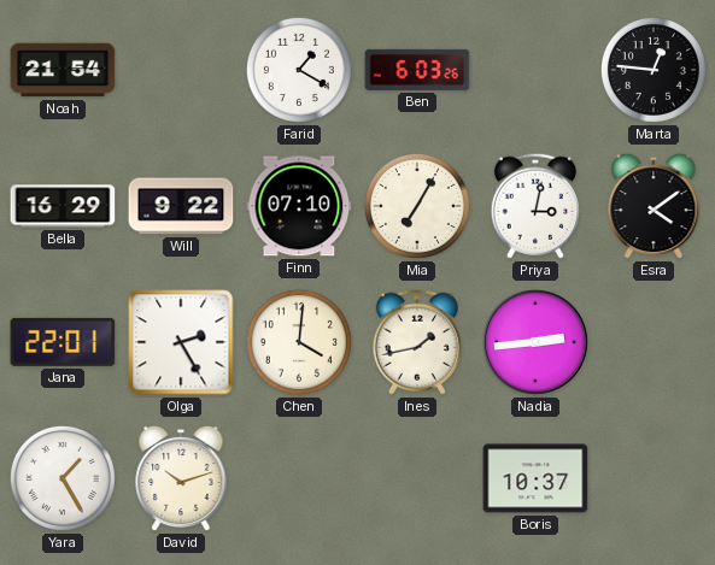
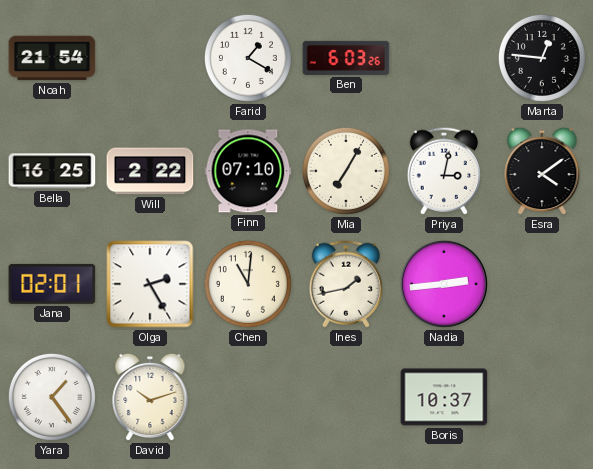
Bella: 16:29 -> 16:25
Will: 9:22 -> 2:22
Jana: 22:01 -> 02:01
Chen: 4:01 -> 11:01
Yara: 1:25 -> 1:24
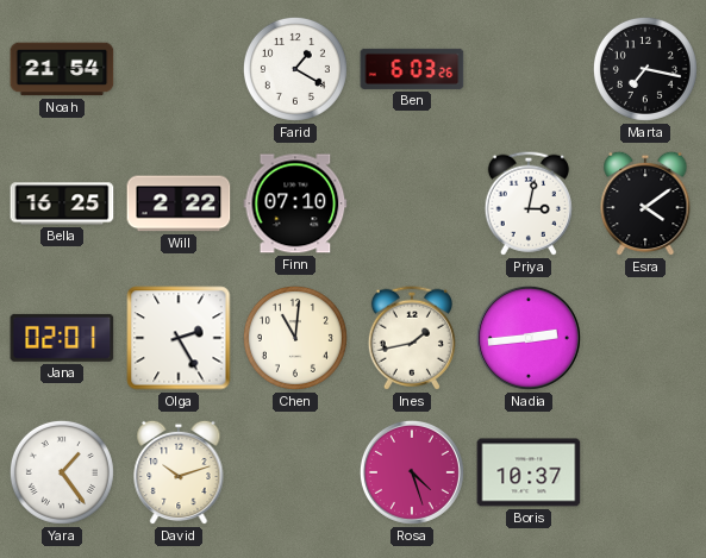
Marta: 12:46 -> 7:17
Mia: 7:05 -> none
Rosa: none -> 4:27
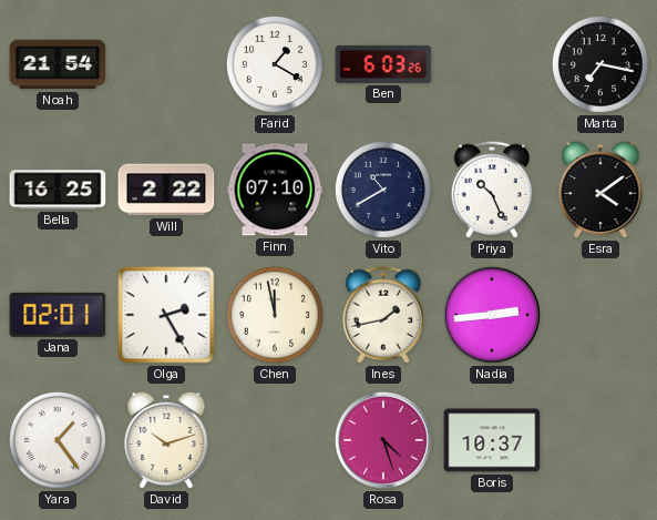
Vito: none -> 10:40
Priya: 3:02 -> 10:26
Chen: 11:01 -> 11:58
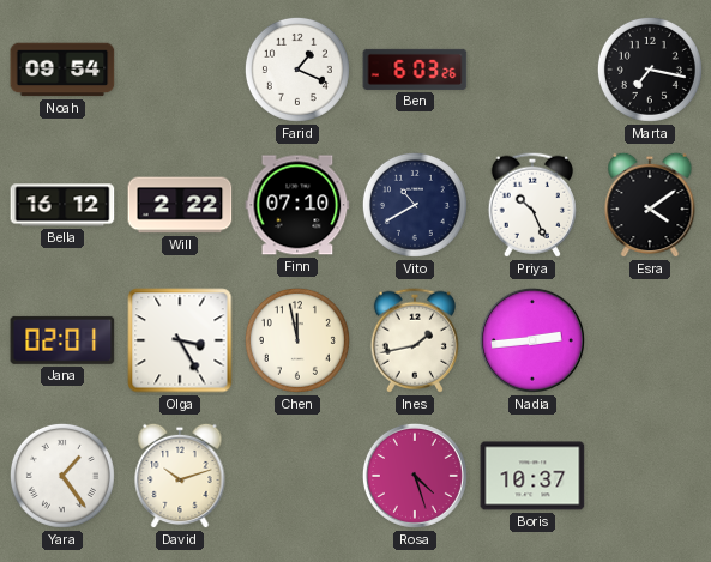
Noah: 21:54 -> 09:54
Farid: 1:20 -> 1:19
Bella: 16:25 -> 16:12
Olga: 2:25 -> 3:25
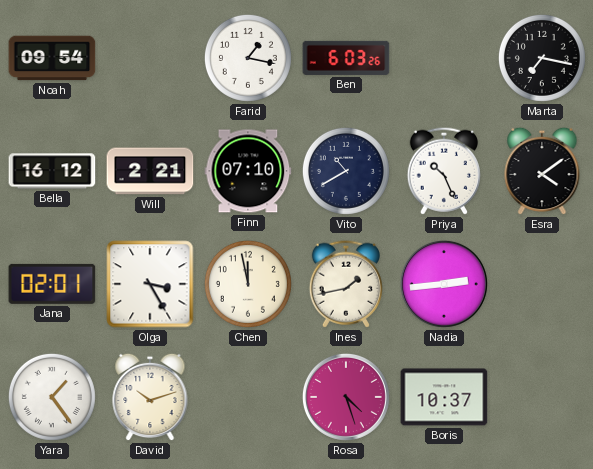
Farid: 1:19 -> 1:17
Will: 2:22 -> 2:21
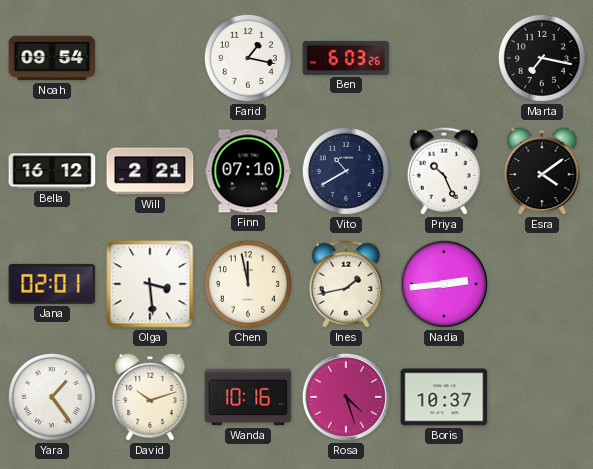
Olga: 3:25 -> 3:29
Wanda: none -> 10:16
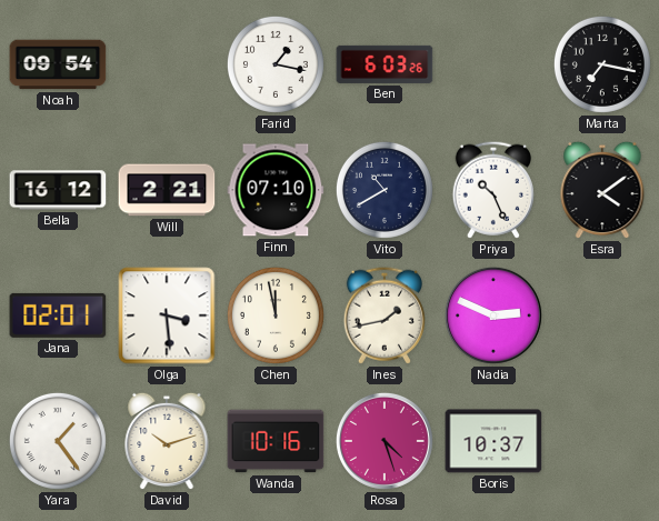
Nadia: 2:44 -> 2:49
